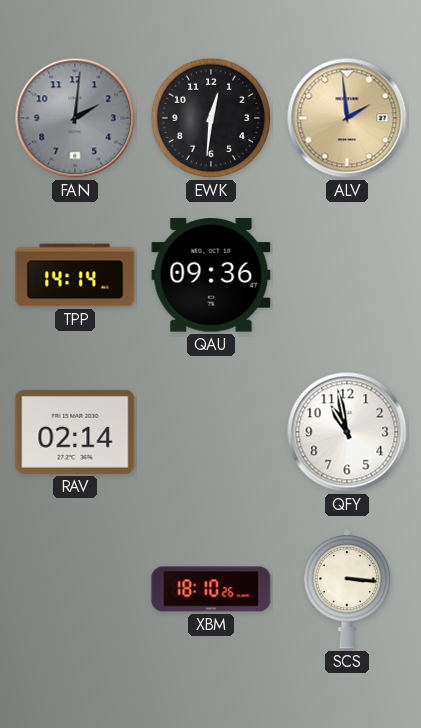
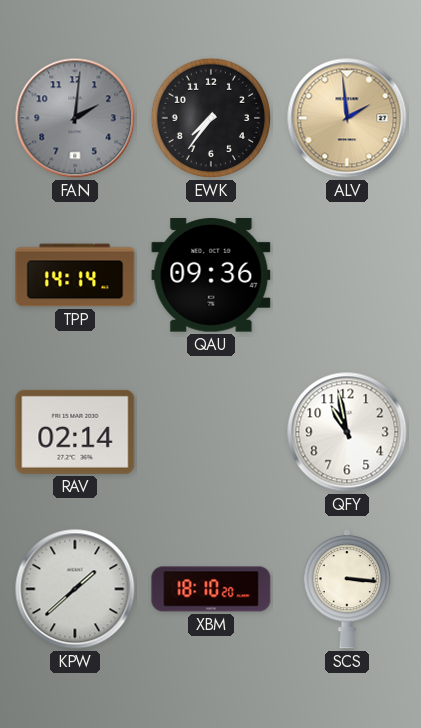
EWK: 12:31 -> 7:36
KPW: none -> 1:38
XBM: 18:10:26 -> 18:10:20
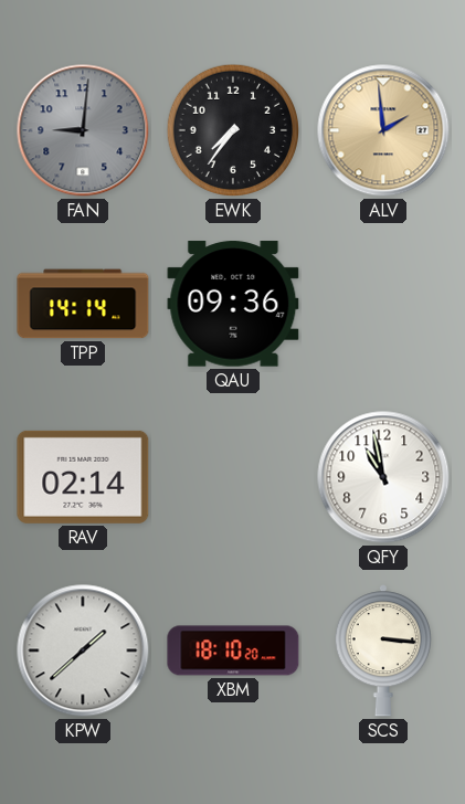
FAN: 2:01 -> 9:01
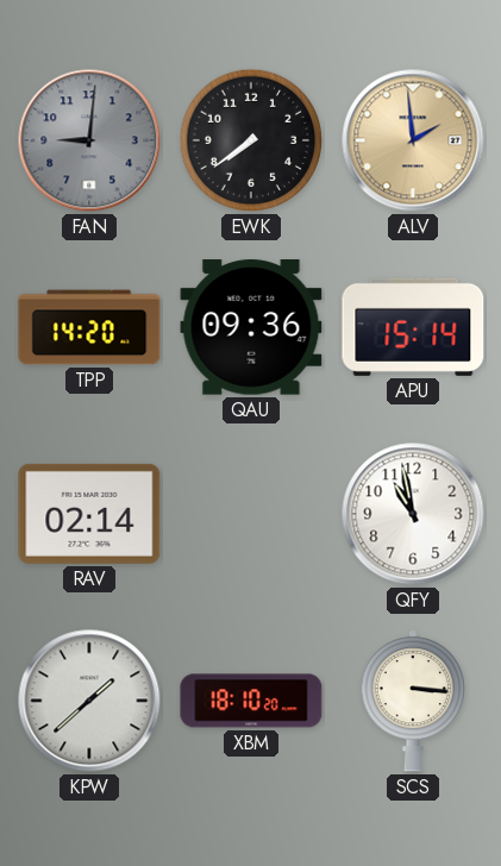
EWK: 7:36 -> 7:39
TPP: 14:14 -> 14:20
APU: none -> 15:14
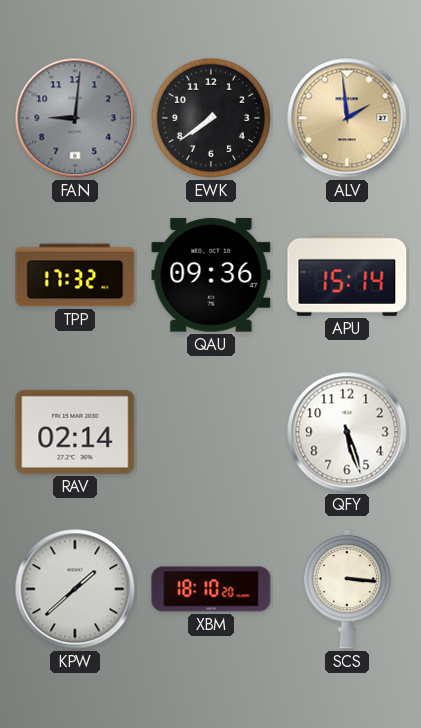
TPP: 14:20 -> 17:32
QFY: 10:58 -> 5:27
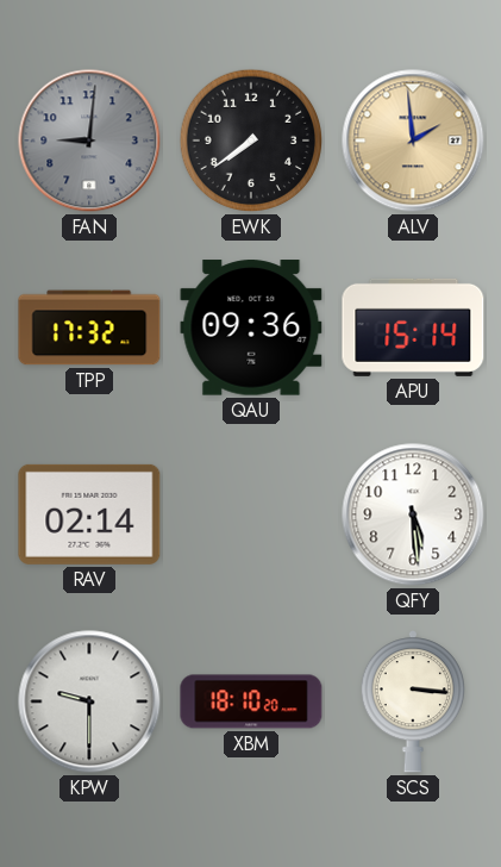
QFY: 5:27 -> 5:29
KPW: 1:38 -> 9:30
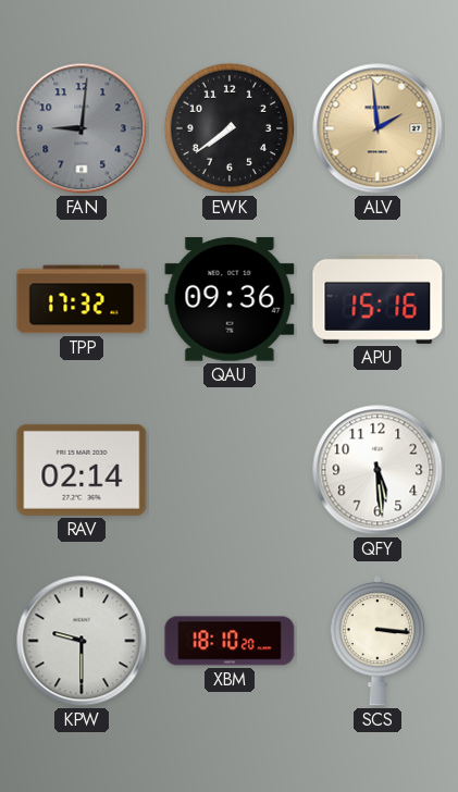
APU: 15:14 -> 15:16
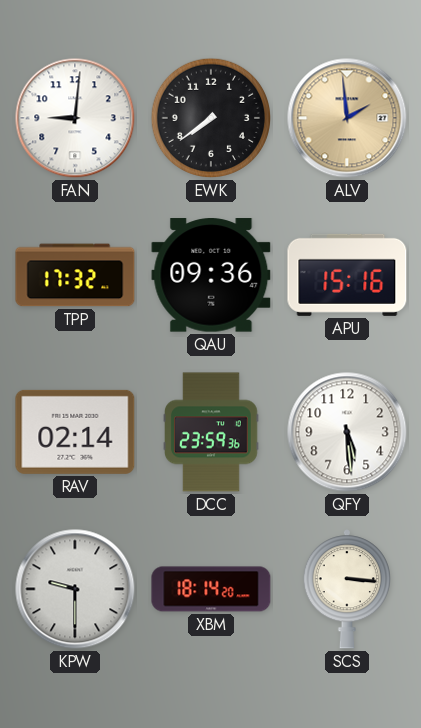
FAN dial: grey -> white
DCC: none -> 23:59
XBM: 18:10 -> 18:14
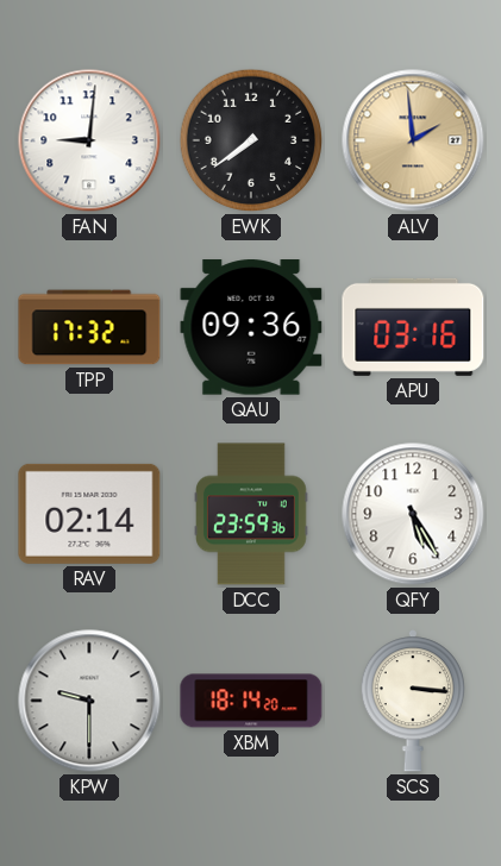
APU: 15:16 -> 03:16
QFY: 5:29 -> 5:25
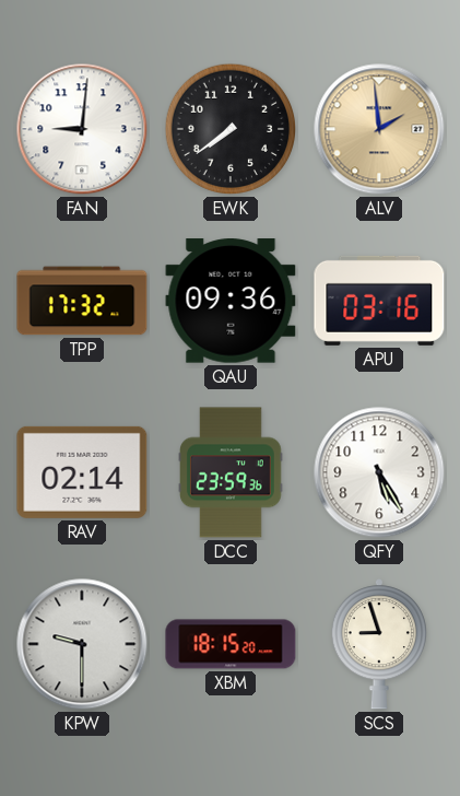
XBM: 18:14 -> 18:15
SCS: 3:16 -> 8:57
